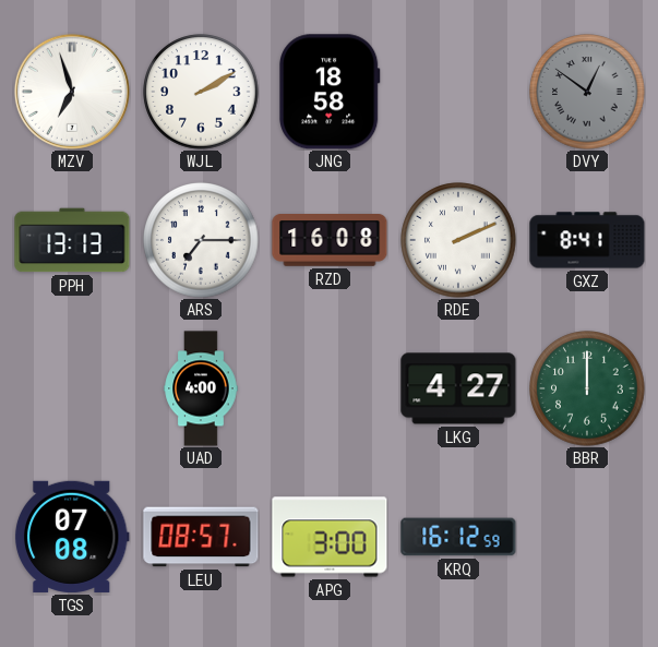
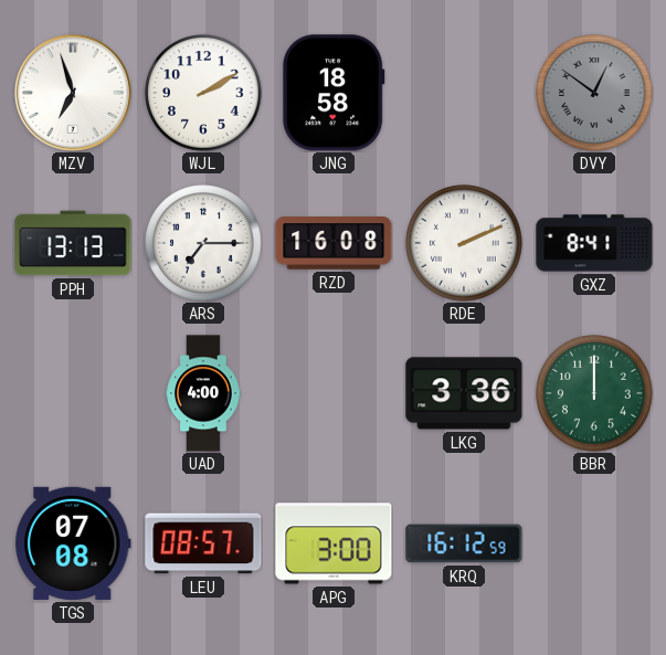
LKG: 4:27 -> 3:36
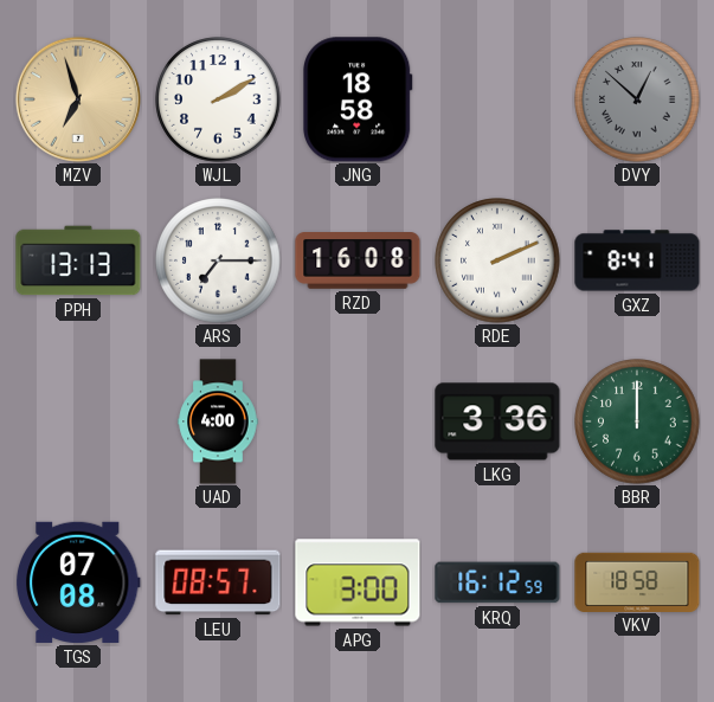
MZV dial: white -> champagne
DVY: 12:51 -> 12:52
VKV: none -> 18:58
